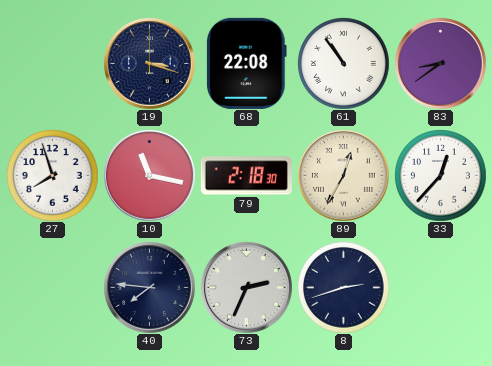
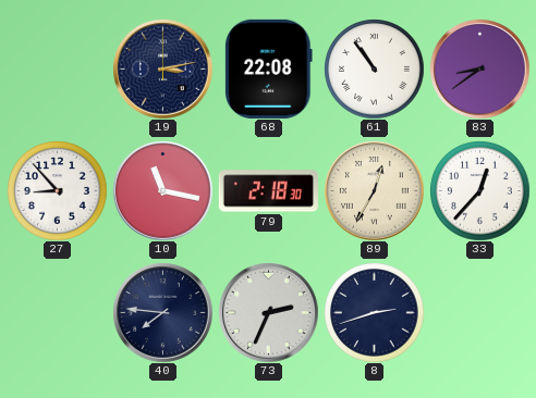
19: 3:18 -> 3:13
27: 7:57 -> 8:53
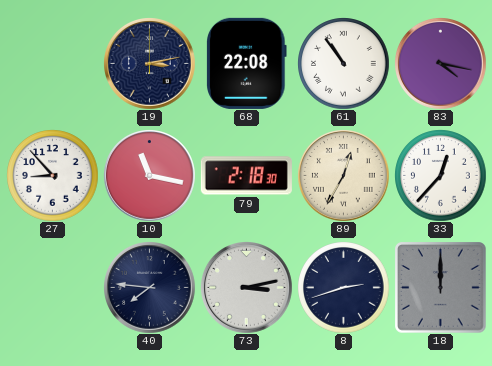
83: 8:39 -> 4:17
73: 2:34 -> 3:13
18: none -> 12:00
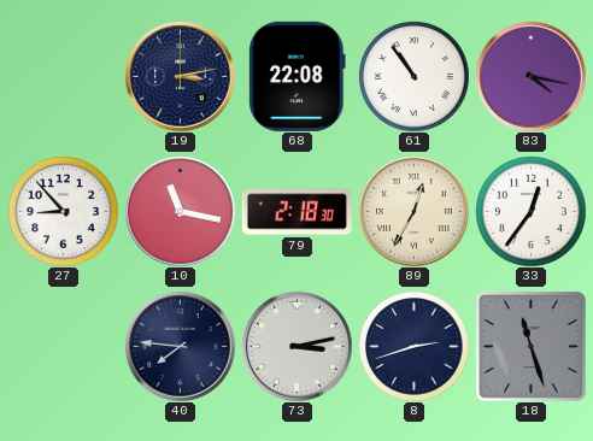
33: 12:37 -> 12:36
18: 12:00 -> 11:27
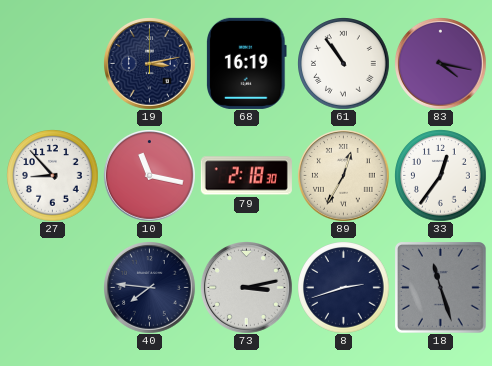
68: 22:08 -> 16:19
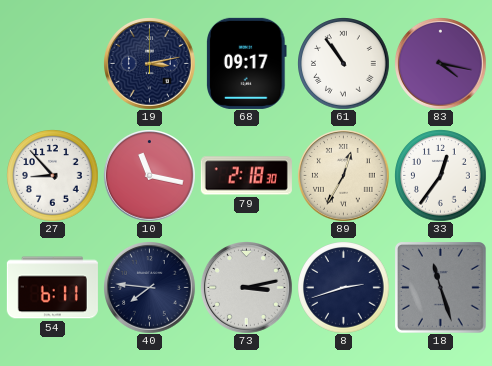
68: 16:19 -> 09:17
54: none -> 6:11
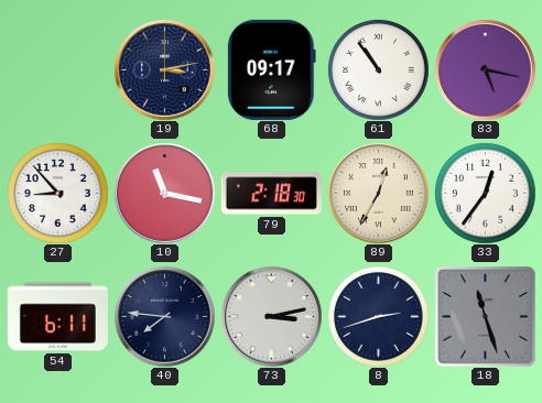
83: 4:17 -> 5:17
